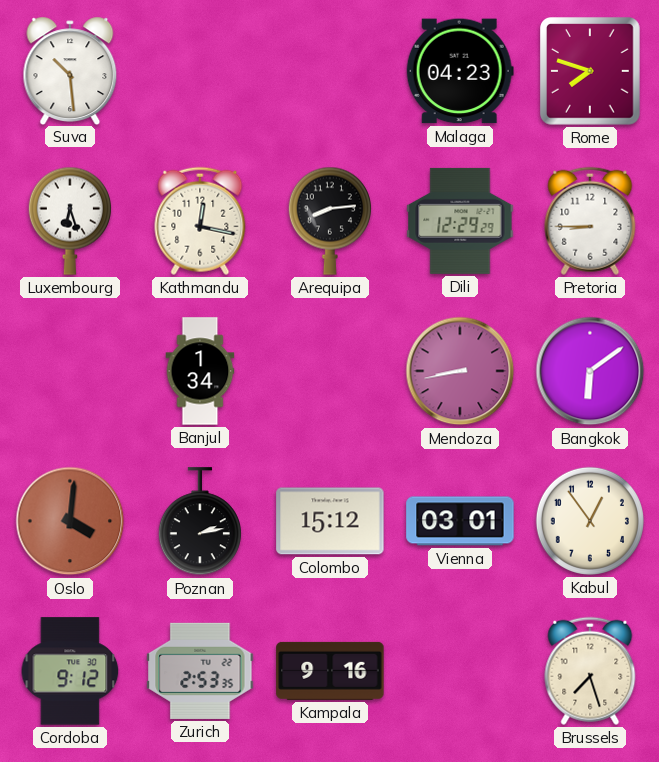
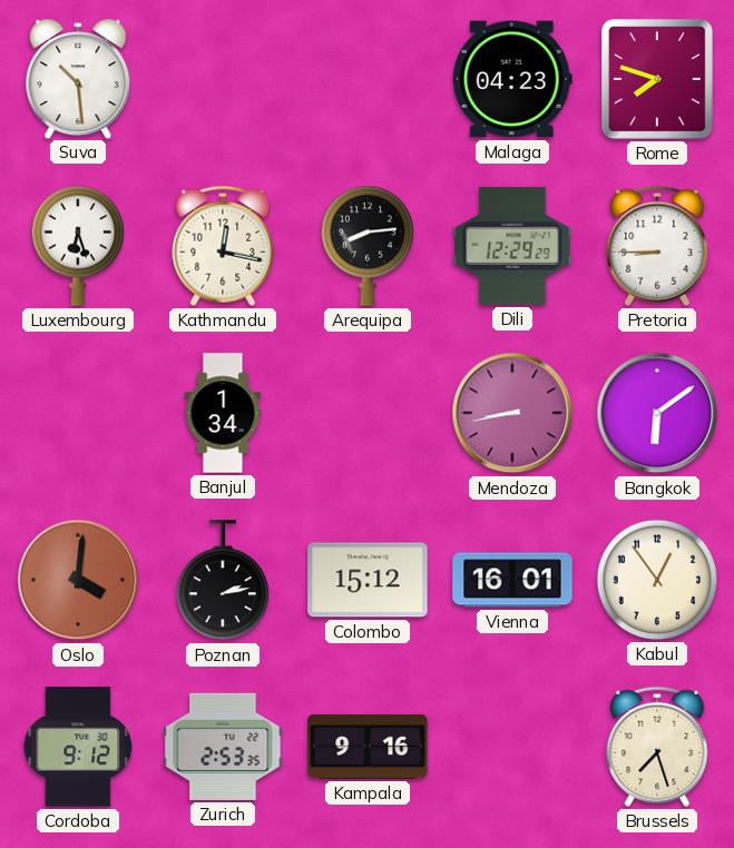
Vienna: 03:01 -> 16:01
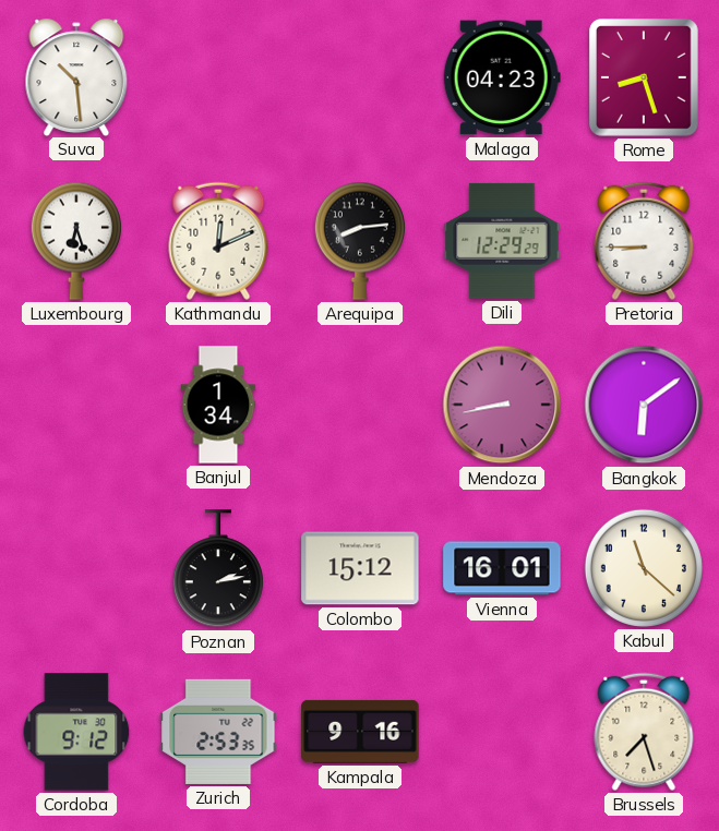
Rome: 7:48 -> 8:27
Kathmandu: 12:17 -> 12:11
Oslo: 4:01 -> none
Kabul: 12:54 -> 11:22
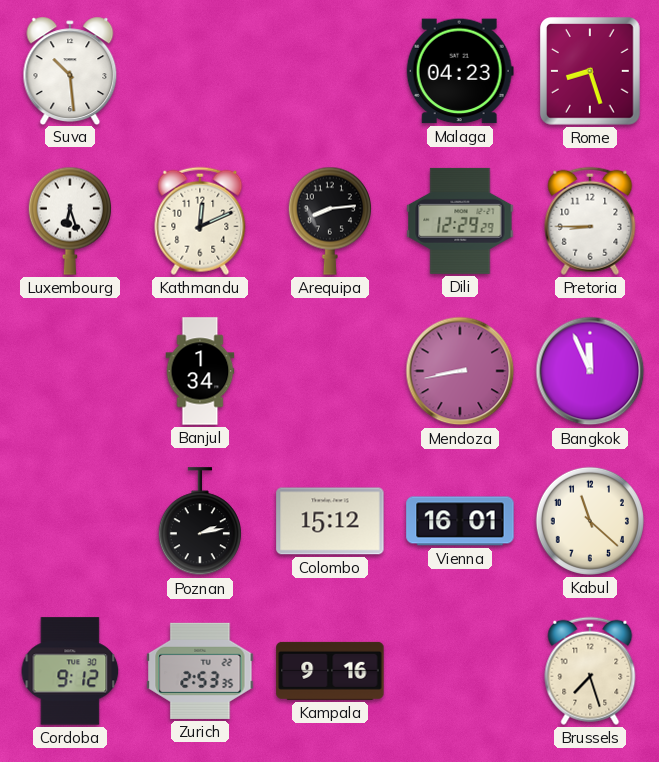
Bangkok: 6:09 -> 11:56
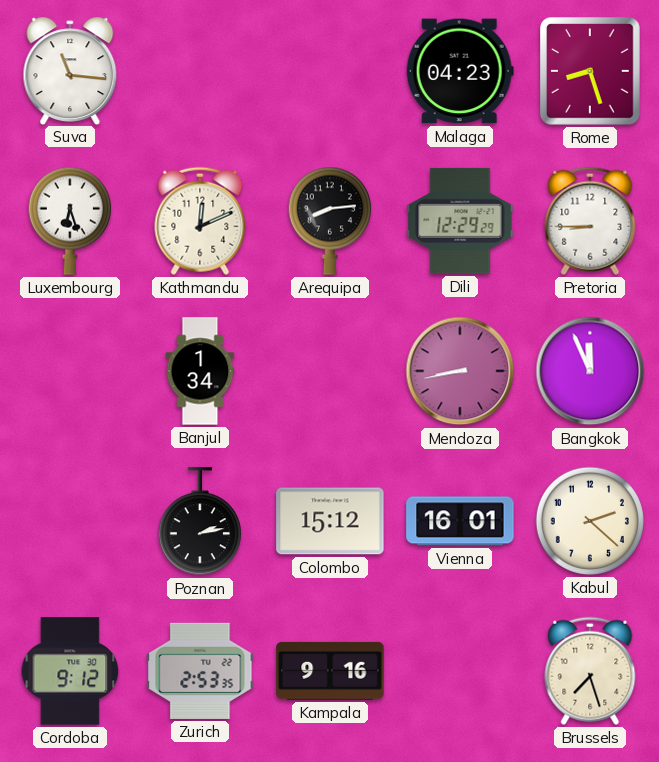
Suva: 10:29 -> 11:16
Kabul: 11:22 -> 2:22
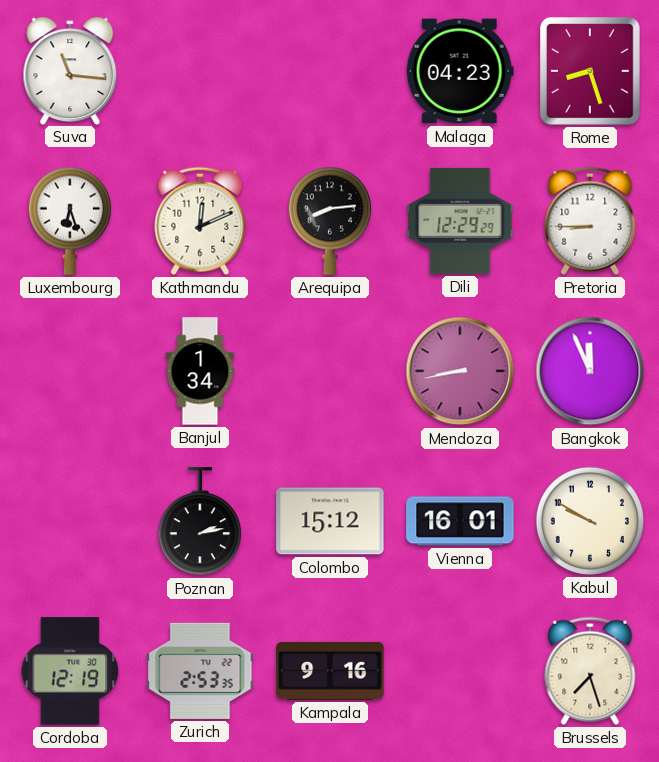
Kabul: 2:22 -> 9:50
Cordoba: 9:12 -> 12:19
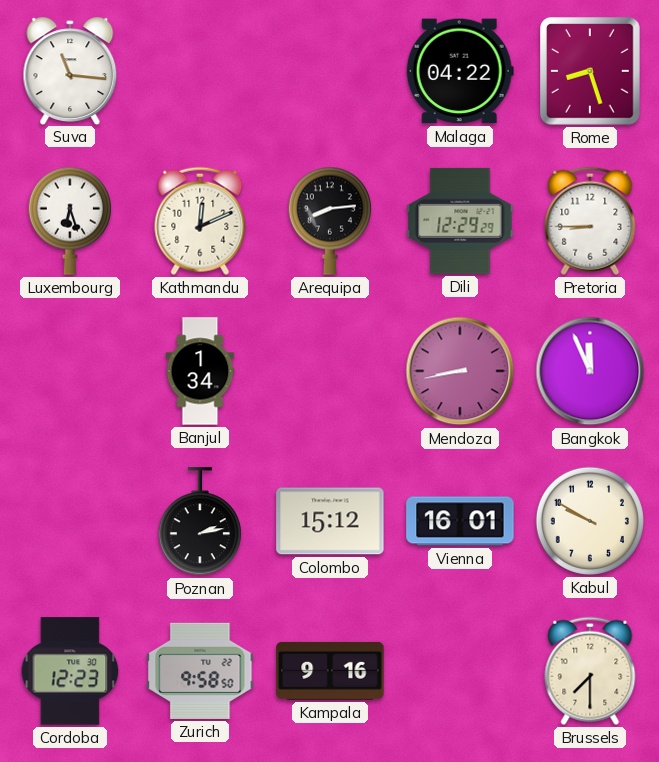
Malaga: 04:23 -> 04:22
Cordoba: 12:19 -> 12:23
Zurich: 2:53 -> 9:58
Brussels: 7:27 -> 7:30
